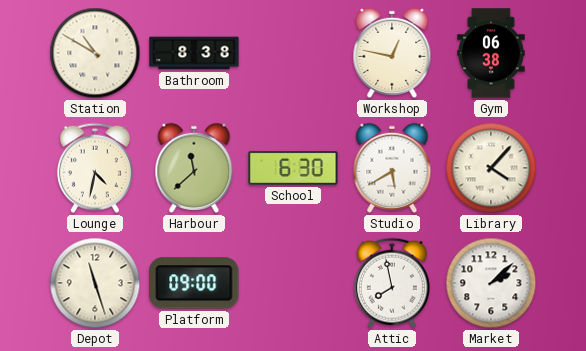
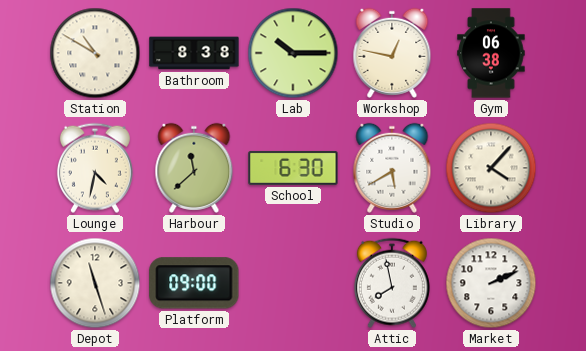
Lab: none -> 10:15
Market: 2:08 -> 2:11
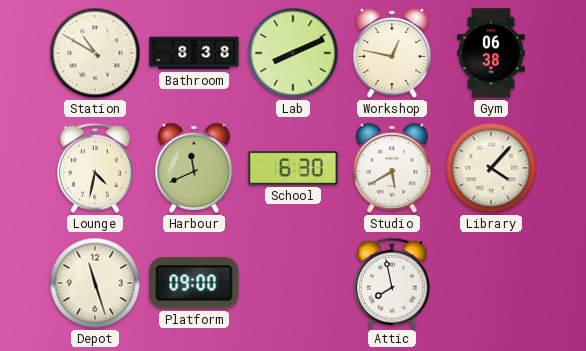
Lab: 10:15 -> 8:11
Harbour: 11:38 -> 11:41
Market: 2:11 -> none
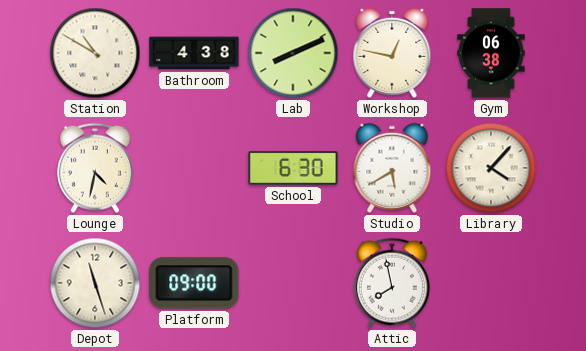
Bathroom: 8:38 -> 4:38
Harbour: 11:41 -> none
